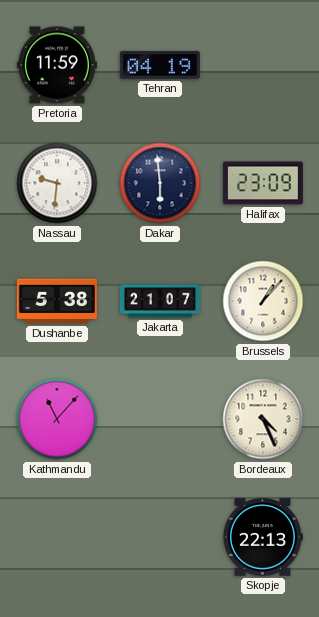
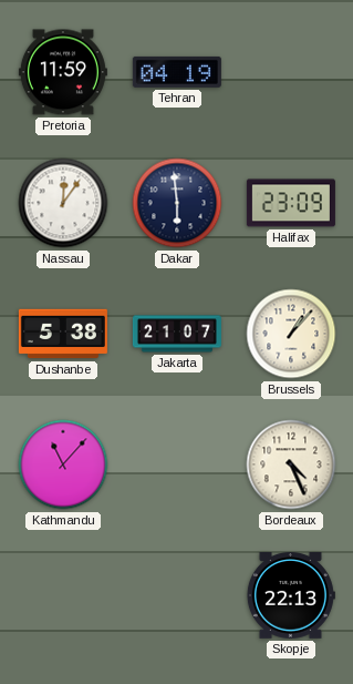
Nassau: 9:31 -> 12:06
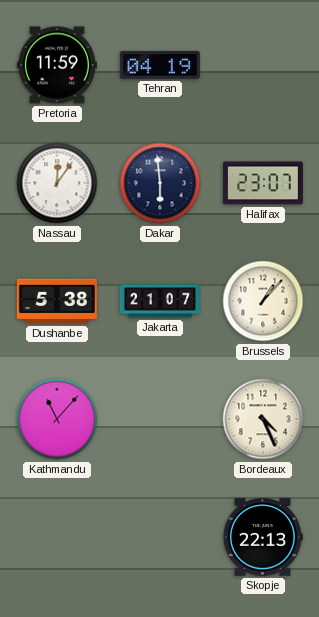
Halifax: 23:09 -> 23:07
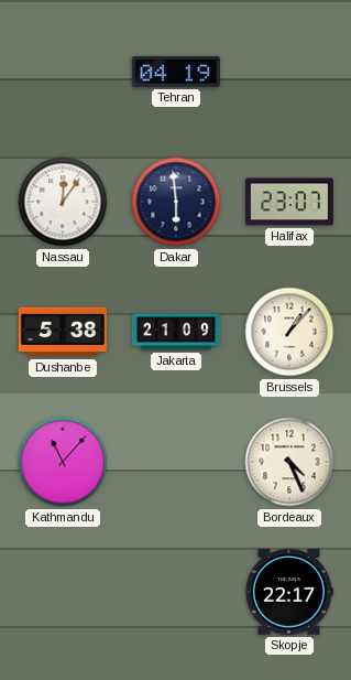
Pretoria: 11:59 -> none
Jakarta: 21:07 -> 21:09
Skopje: 22:13 -> 22:17
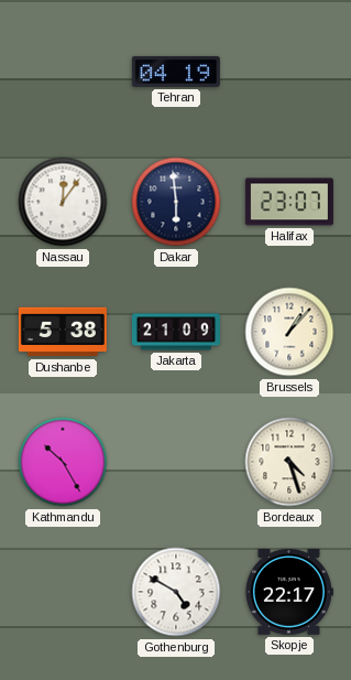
Kathmandu: 11:07 -> 10:25
Bordeaux: 4:26 -> 4:27
Gothenburg: none -> 4:50
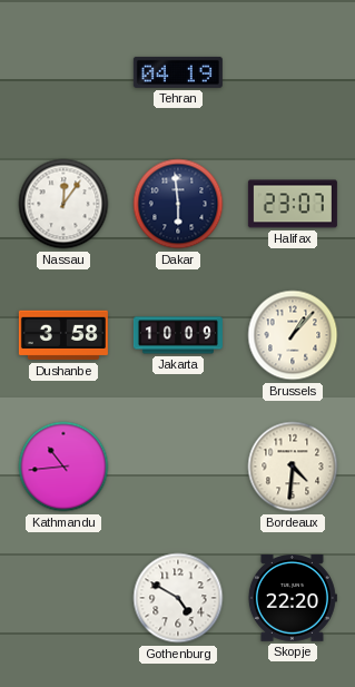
Dushanbe: 5:38 -> 3:58
Jakarta: 21:09 -> 10:09
Kathmandu: 10:25 -> 10:44
Bordeaux: 4:27 -> 4:31
Skopje: 22:17 -> 22:20
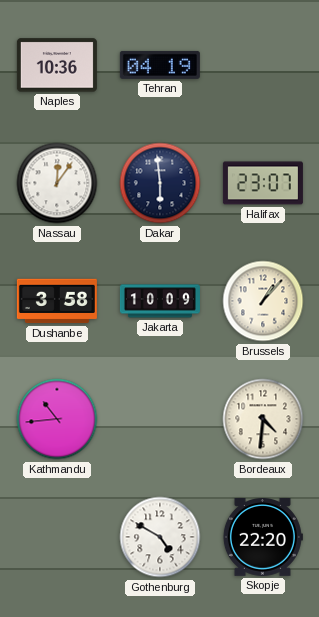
Naples: none -> 10:36
